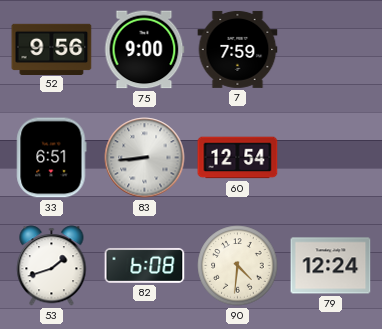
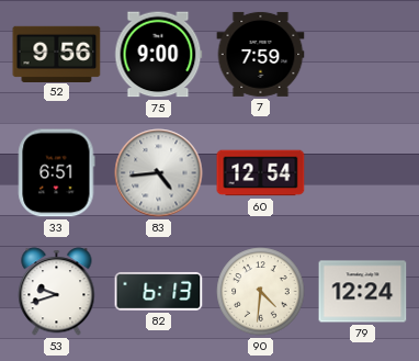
83: 8:44 -> 4:44
53: 1:42 -> 9:42
82: 6:08 -> 6:13
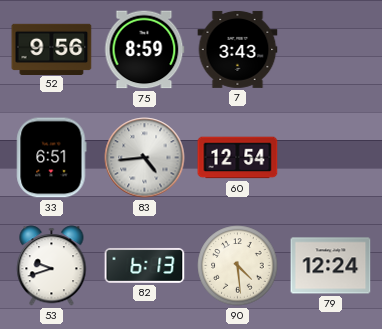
75: 9:00 -> 8:59
7: 7:59 -> 3:43
90: 4:31 -> 4:29
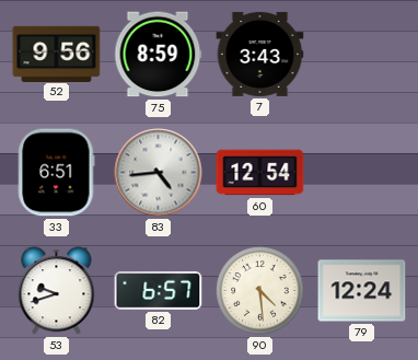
82: 6:13 -> 6:57
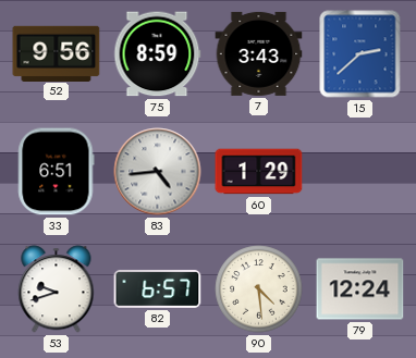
15: none -> 2:38
60: 12:54 -> 1:29
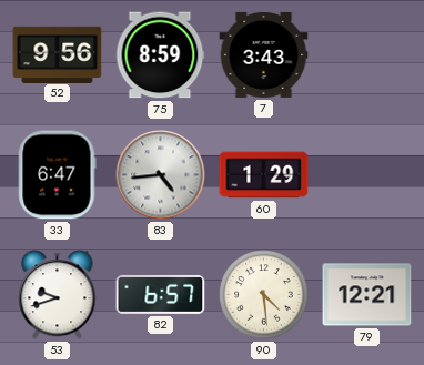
15: 2:38 -> none
33: 6:51 -> 6:47
79: 12:24 -> 12:21
